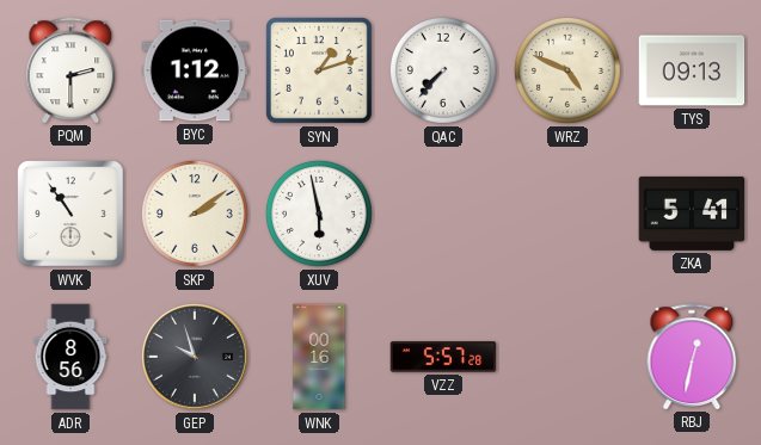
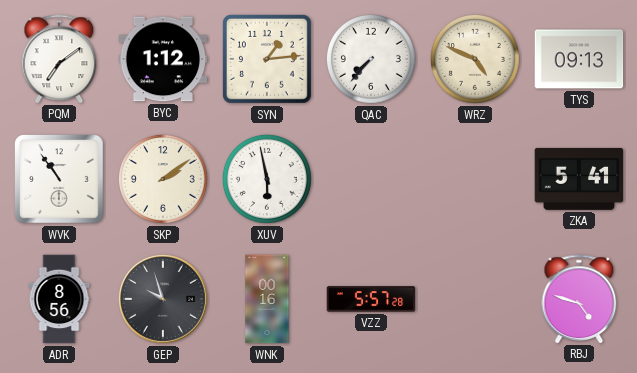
PQM: 2:30 -> 7:09
SYN: 1:12 -> 1:14
RBJ: 12:32 -> 4:48
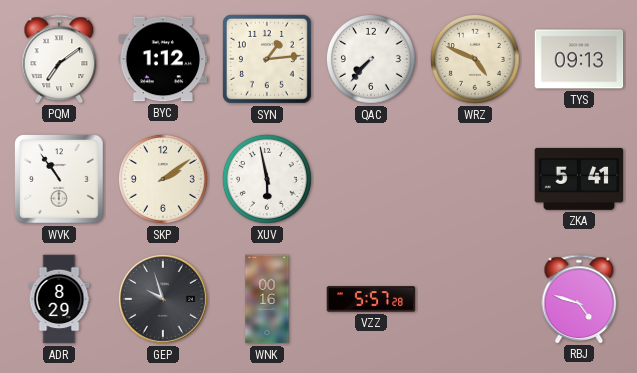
ADR: 8:56 -> 8:29
